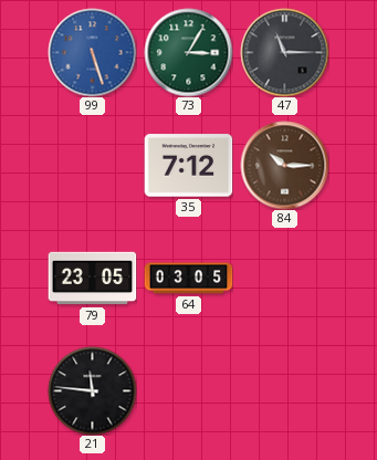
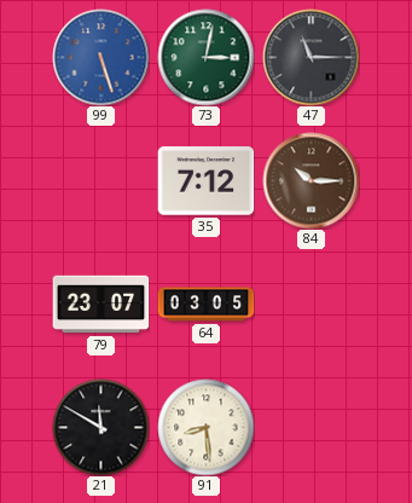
73: 3:05 -> 3:02
79: 23:05 -> 23:07
21: 11:46 -> 11:50
91: none -> 8:29
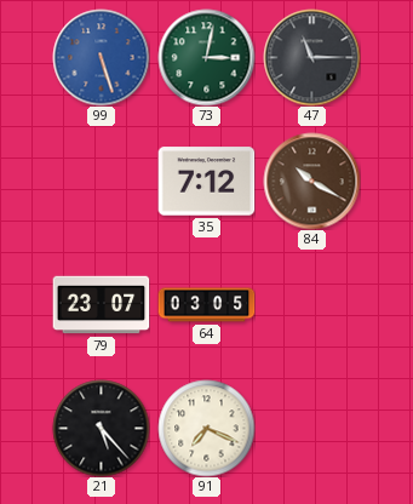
84: 10:15 -> 10:20
21: 11:50 -> 5:23
91: 8:29 -> 7:19
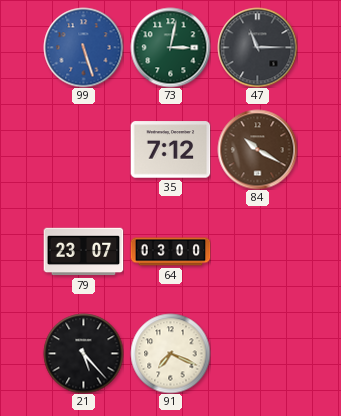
64: 03:05 -> 03:00
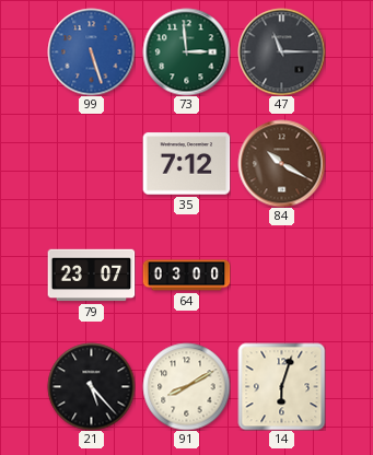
73: 3:02 -> 2:59
91: 7:19 -> 8:10
14: none -> 6:03
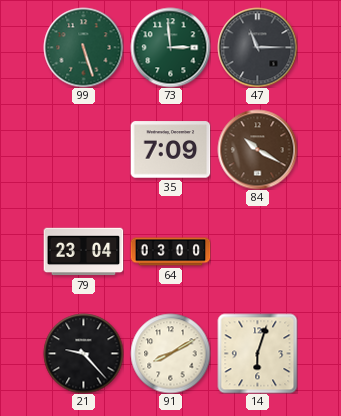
99 dial: blue -> green
35: 7:12 -> 7:09
79: 23:07 -> 23:04
21: 5:23 -> 9:23
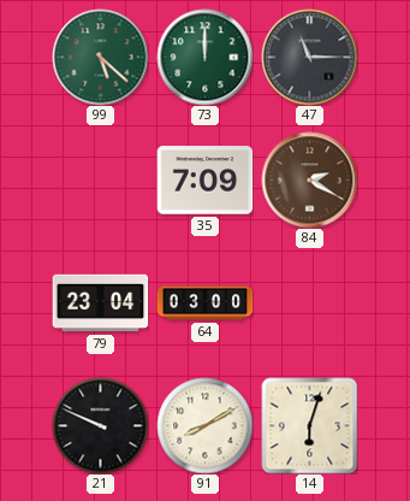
99: 5:27 -> 5:22
73: 2:59 -> 12:00
84: 10:20 -> 2:20
21: 9:23 -> 9:49
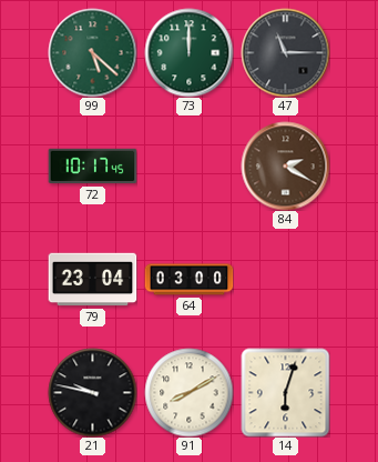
72: none -> 10:17
35: 7:09 -> none
21: 9:49 -> 9:47
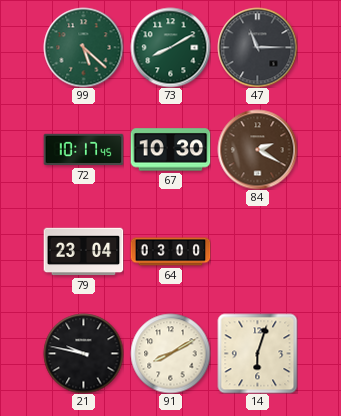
73: 12:00 -> 8:10
67: none -> 10:30
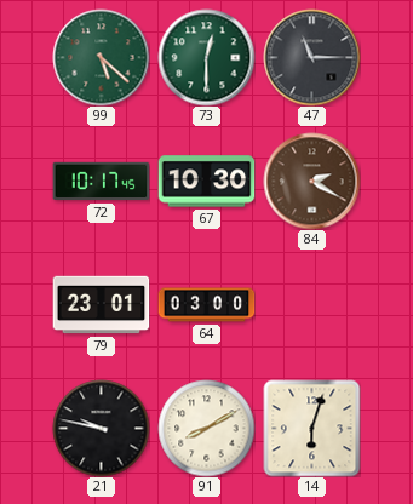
73: 8:10 -> 12:30
79: 23:04 -> 23:01
